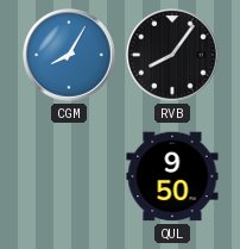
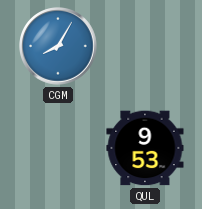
RVB: 8:06 -> none
QUL: 9:50 -> 9:53
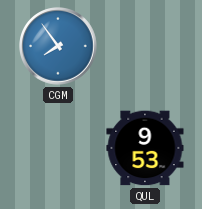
CGM: 8:05 -> 7:54
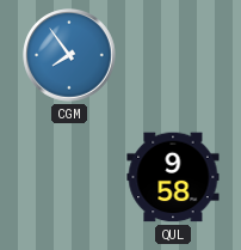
QUL: 9:53 -> 9:58
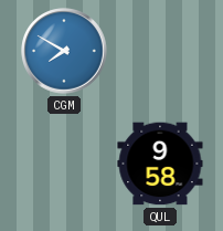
CGM: 7:54 -> 7:50
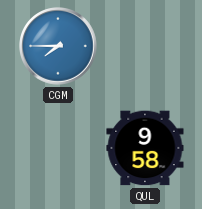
CGM: 7:50 -> 7:45
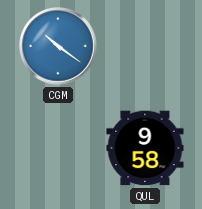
CGM: 7:45 -> 10:21
